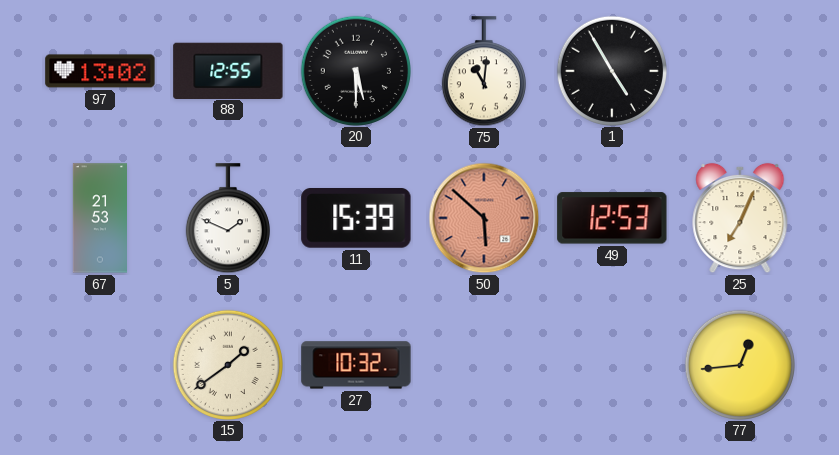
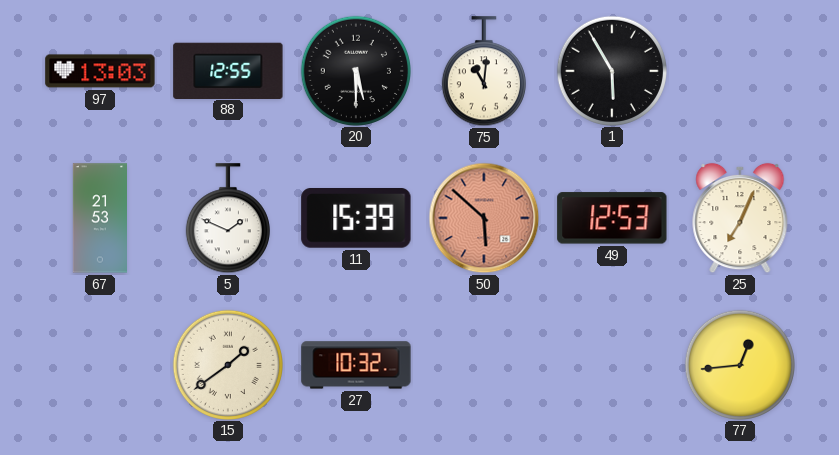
97: 13:02 -> 13:03
1: 4:55 -> 5:55
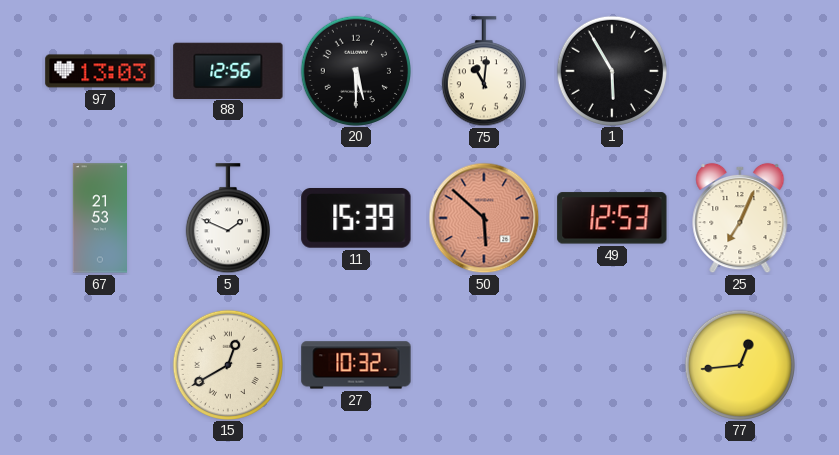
88: 12:55 -> 12:56
15: 1:39 -> 12:40
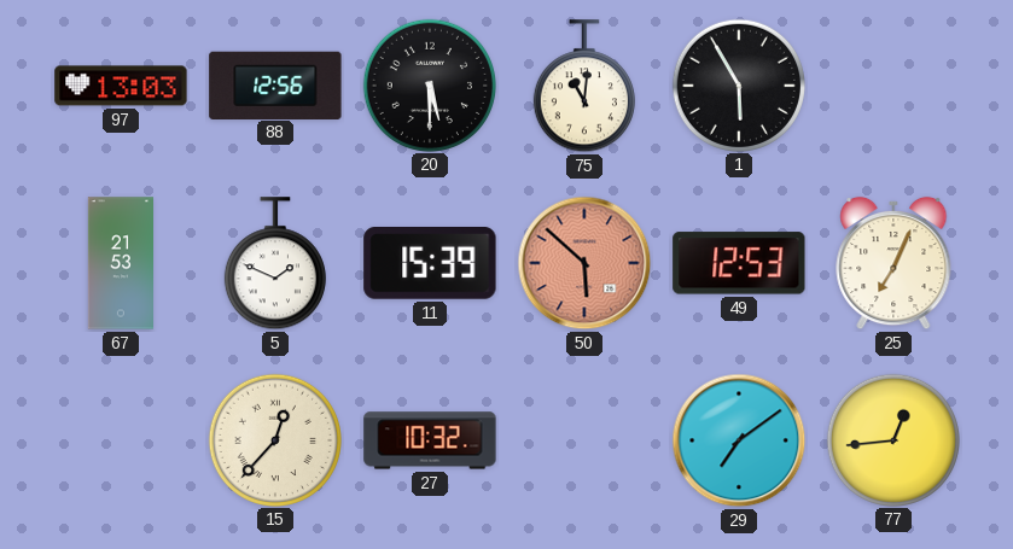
15: 12:40 -> 12:37
29: none -> 7:09
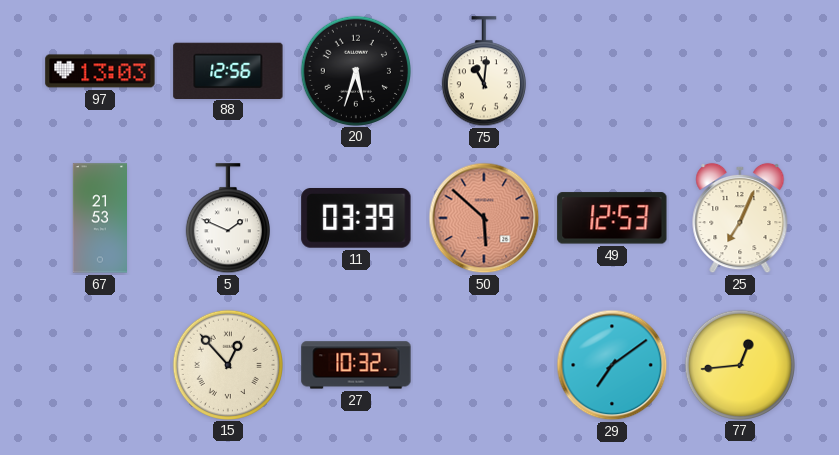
20: 5:30 -> 5:33
1: 5:55 -> none
11: 15:39 -> 03:39
15: 12:37 -> 12:53
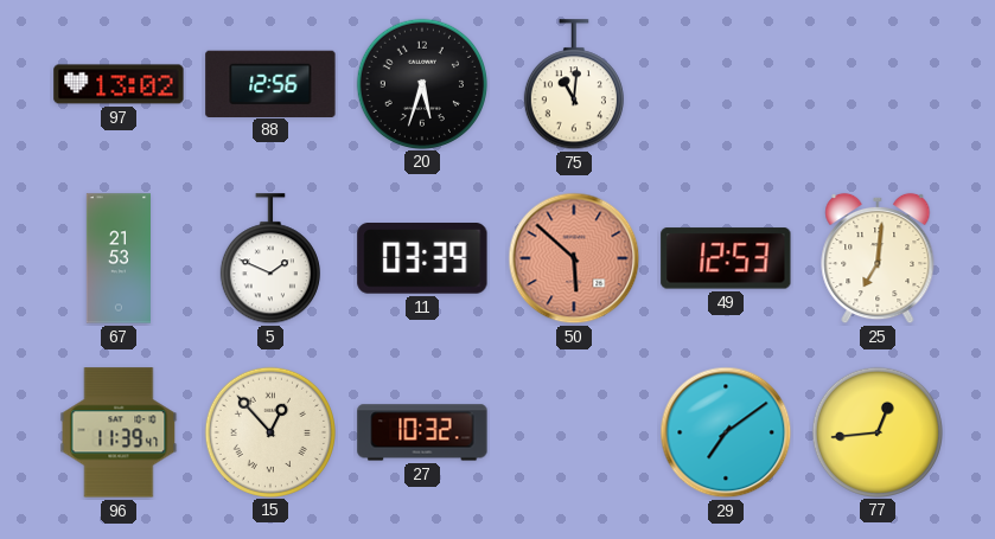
97: 13:03 -> 13:02
25: 7:04 -> 7:01
96: none -> 11:39
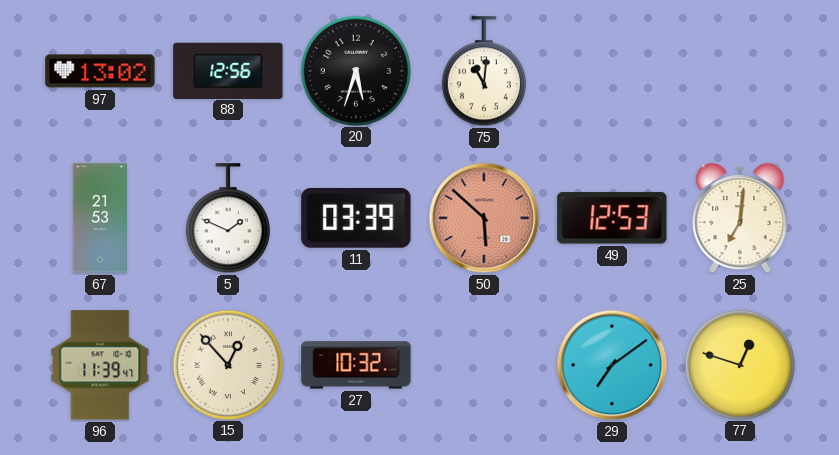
77: 12:44 -> 12:48
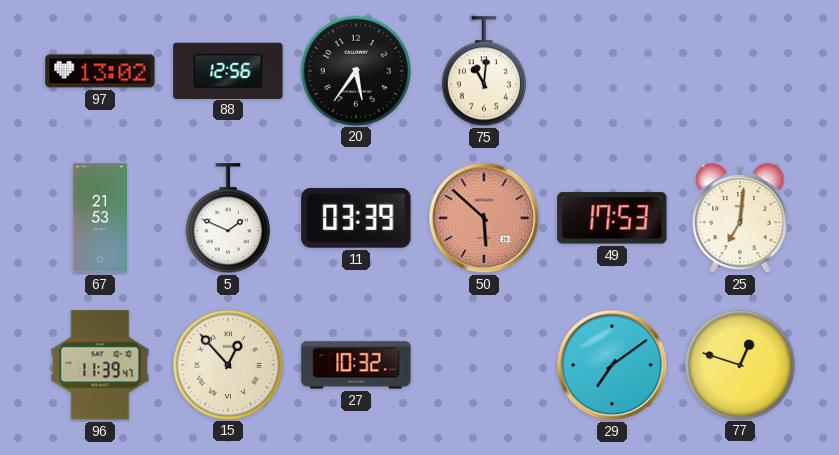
20: 5:33 -> 5:36
49: 12:53 -> 17:53
